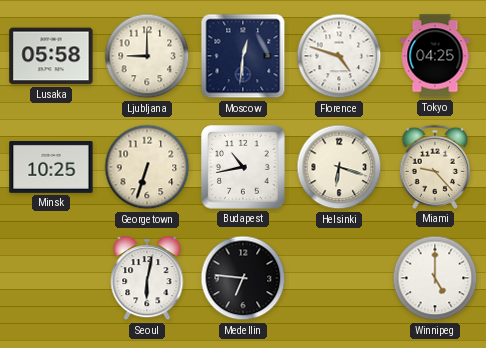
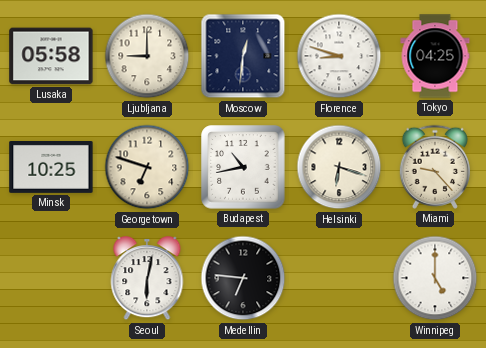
Florence: 4:48 -> 8:48
Georgetown: 6:33 -> 6:48
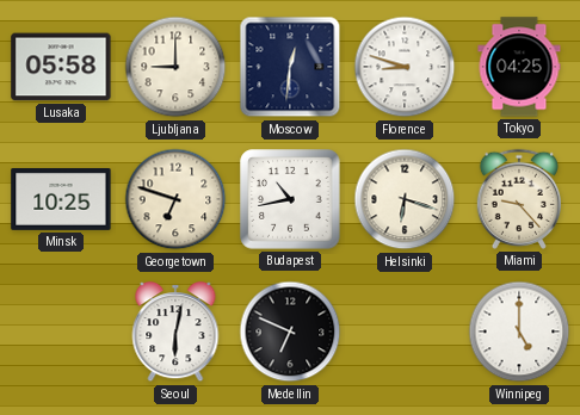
Medellin: 6:46 -> 6:49
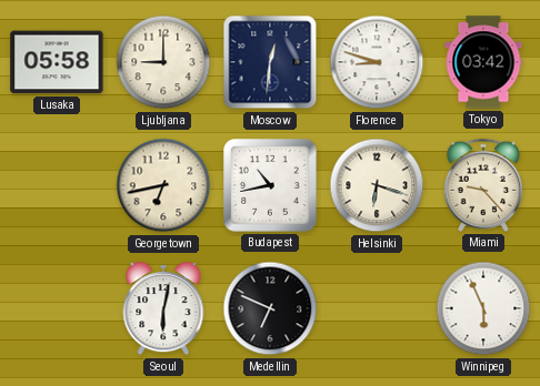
Tokyo: 04:25 -> 03:42
Minsk: 10:25 -> none
Georgetown: 6:48 -> 6:43
Winnipeg: 5:00 -> 5:56
